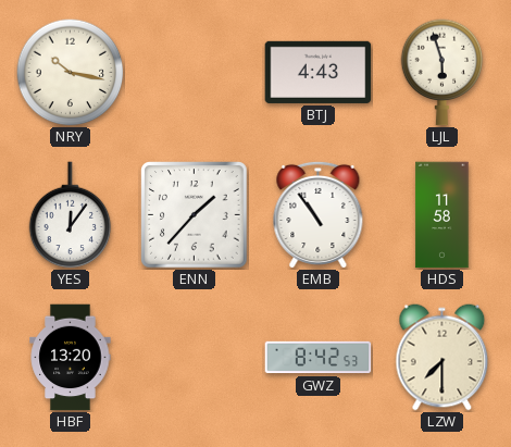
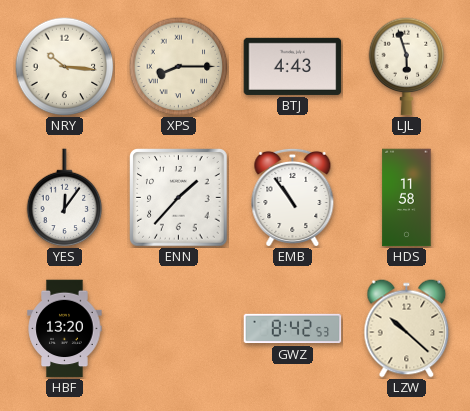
NRY: 10:17 -> 10:16
XPS: none -> 8:15
LZW: 7:30 -> 10:22
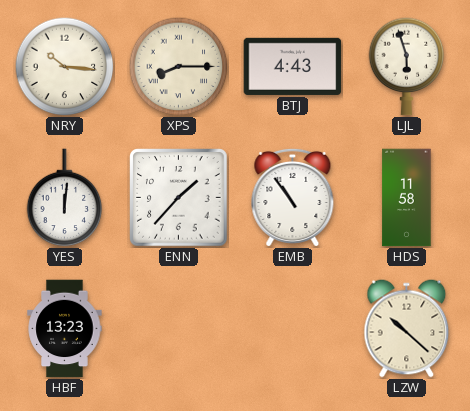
YES: 12:06 -> 12:01
HBF: 13:20 -> 13:23
GWZ: 8:42 -> none
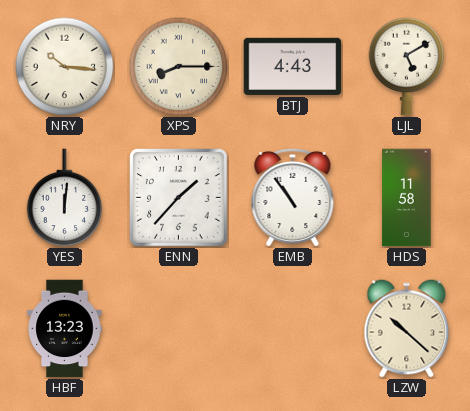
LJL: 5:57 -> 5:10
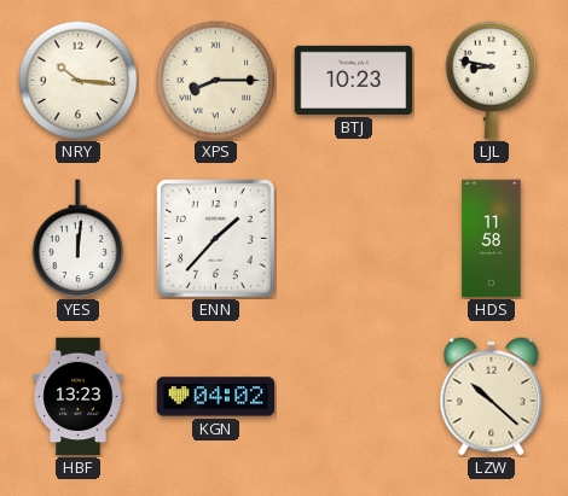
BTJ: 4:43 -> 10:23
LJL: 5:10 -> 8:47
EMB: 10:54 -> none
KGN: none -> 04:02
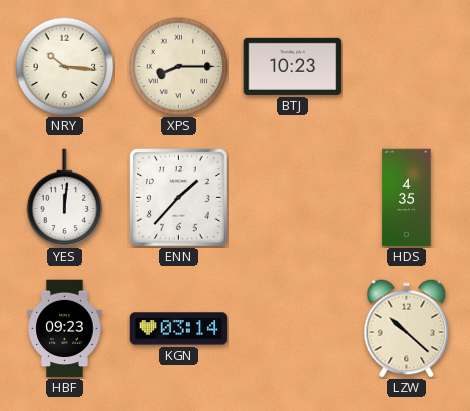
LJL: 8:47 -> none
HDS: 11:58 -> 4:35
HBF: 13:23 -> 09:23
KGN: 04:02 -> 03:14
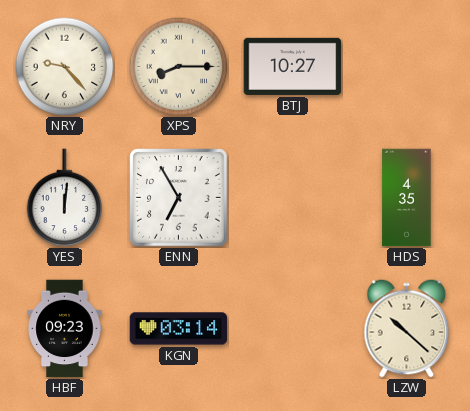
NRY: 10:16 -> 9:23
BTJ: 10:23 -> 10:27
ENN: 1:37 -> 6:55
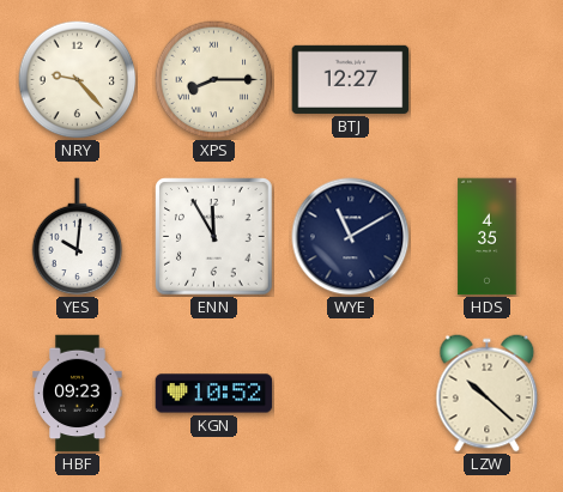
BTJ: 10:27 -> 12:27
YES: 12:01 -> 10:01
ENN: 6:55 -> 11:55
WYE: none -> 11:10
KGN: 03:14 -> 10:52
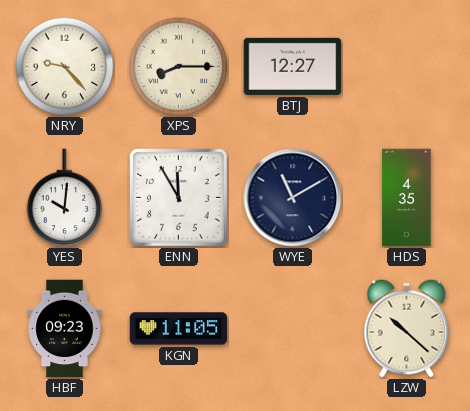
KGN: 10:52 -> 11:05
